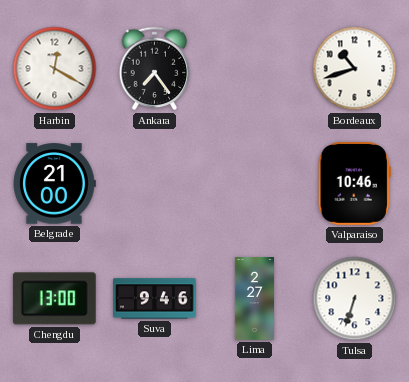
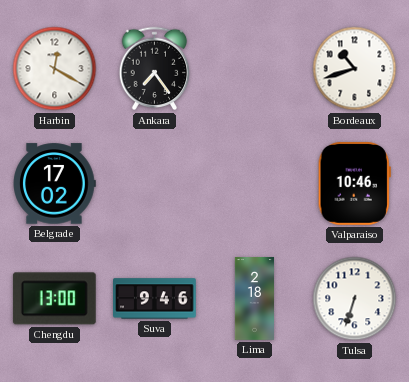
Belgrade: 21:00 -> 17:02
Lima: 2:27 -> 2:18
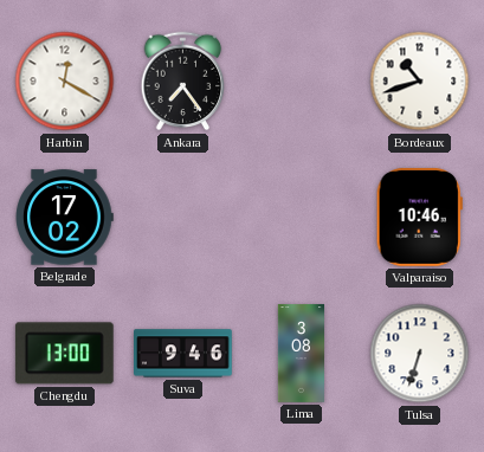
Lima: 2:18 -> 3:08
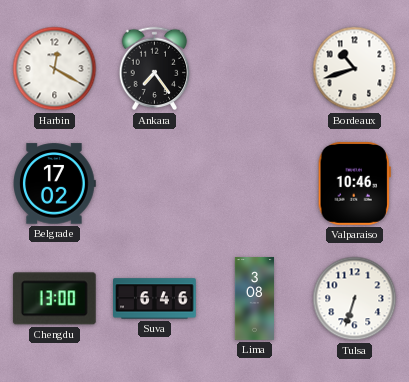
Suva: 9:46 -> 6:46
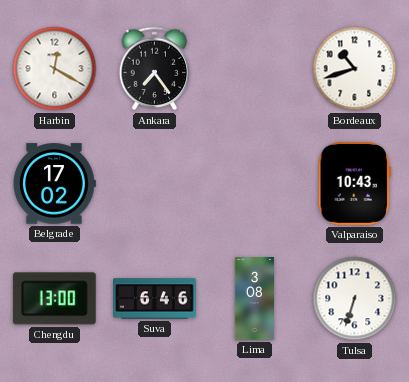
Valparaiso: 10:46 -> 10:43
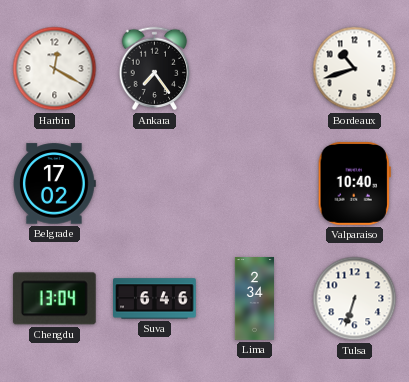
Valparaiso: 10:43 -> 10:40
Chengdu: 13:00 -> 13:04
Lima: 3:08 -> 2:34
